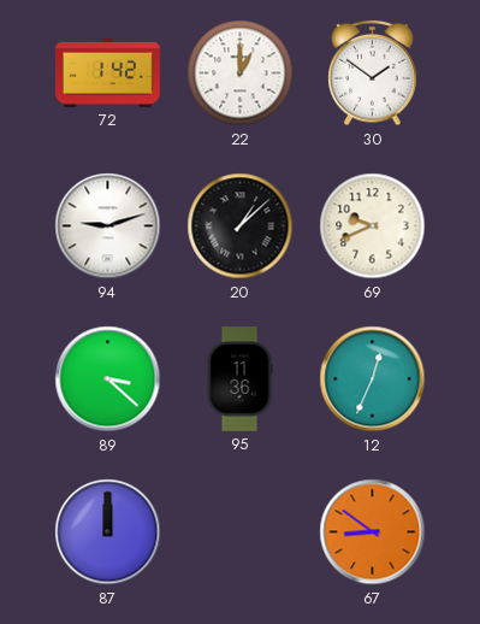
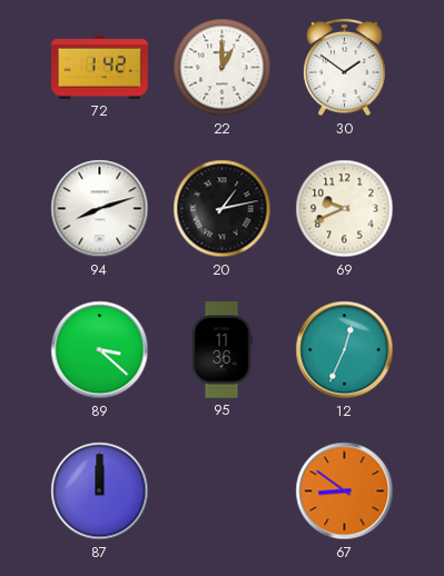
94: 9:12 -> 8:12
20: 1:08 -> 1:13
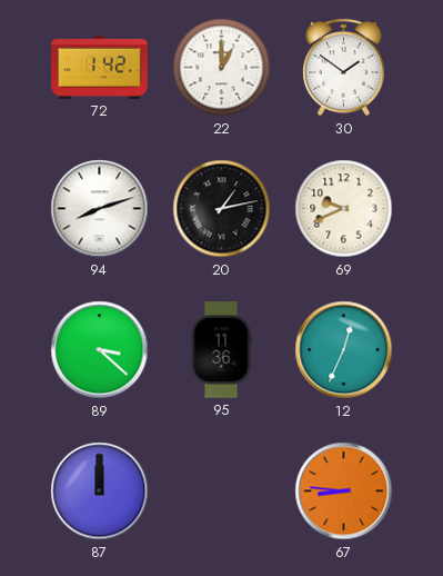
67: 8:51 -> 8:46
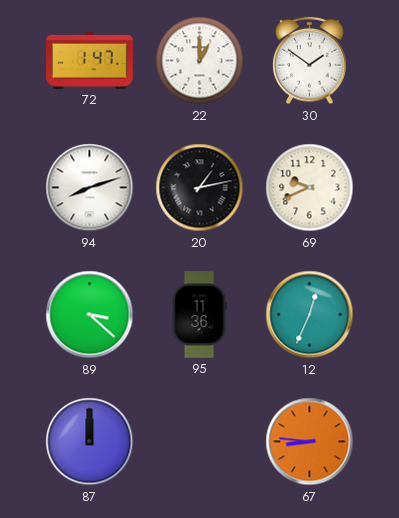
72: 1:42 -> 1:47
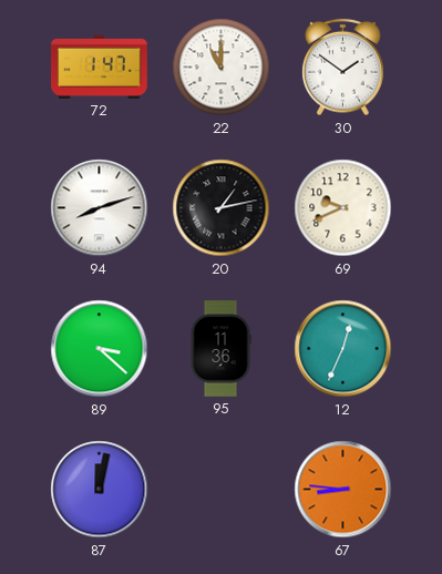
22: 1:00 -> 11:00
87: 12:00 -> 12:02
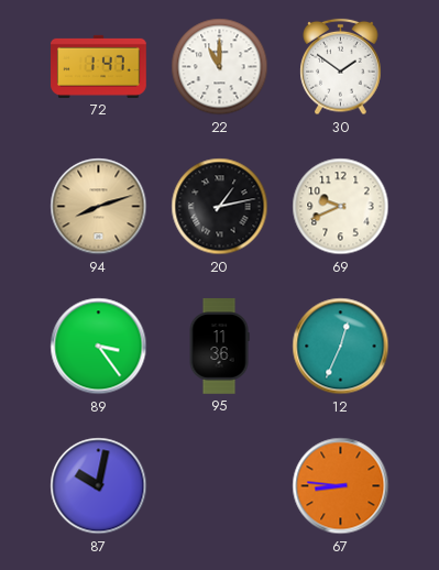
94 dial: white -> champagne
89: 3:22 -> 3:24
87: 12:02 -> 10:02
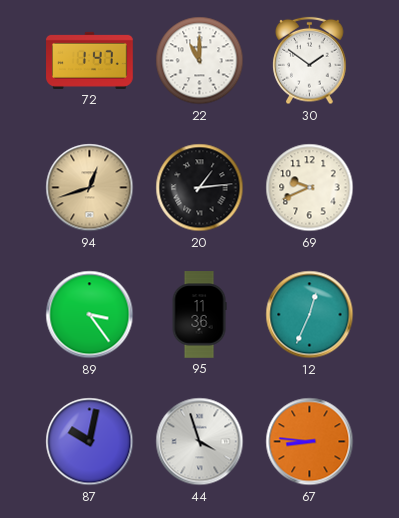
94: 8:12 -> 12:42
20: 1:13 -> 1:14
44: none -> 3:57
